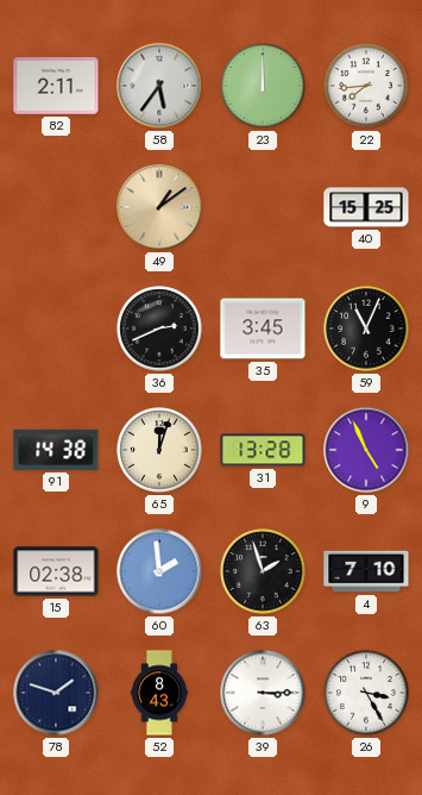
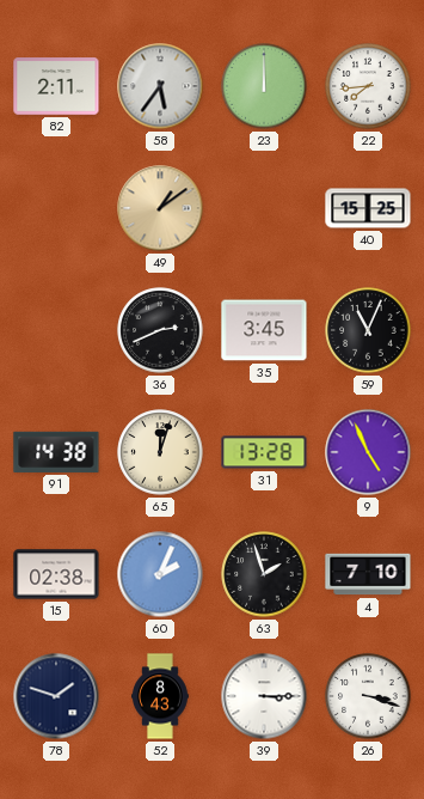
60: 1:59 -> 2:04
26: 3:25 -> 3:18
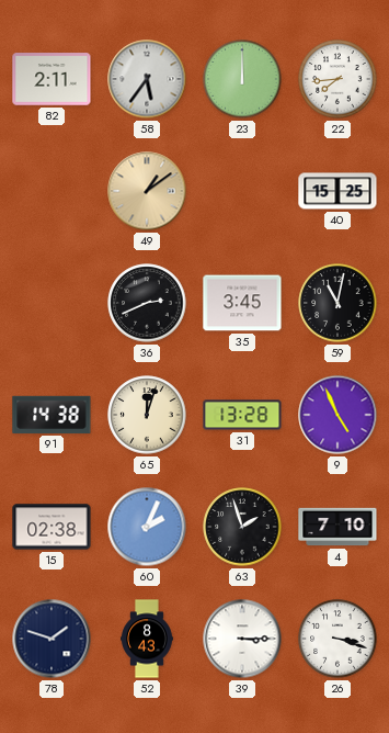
59: 11:04 -> 11:02
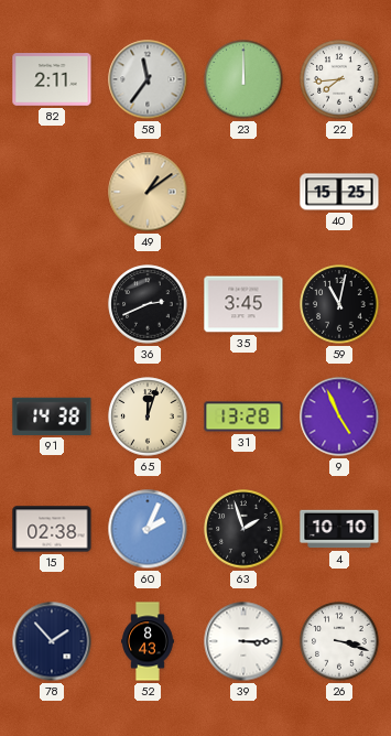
58: 5:36 -> 11:36
4: 7:10 -> 10:10
78: 1:48 -> 1:53
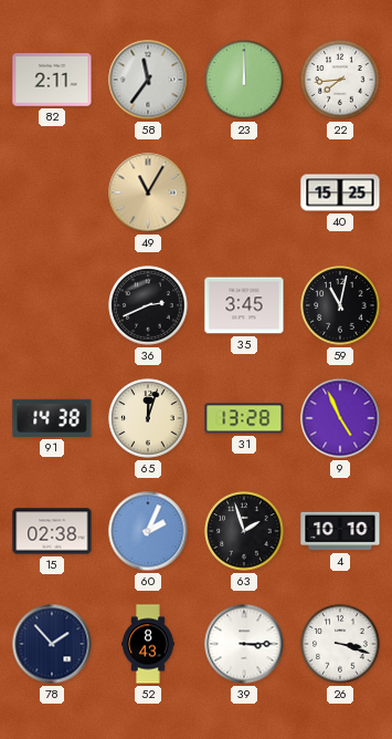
49: 1:09 -> 11:05
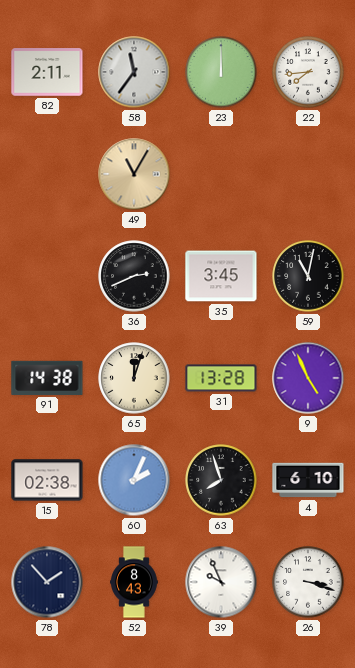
40: 15:25 -> none
63: 1:57 -> 7:57
4: 10:10 -> 6:10
39: 3:15 -> 9:56
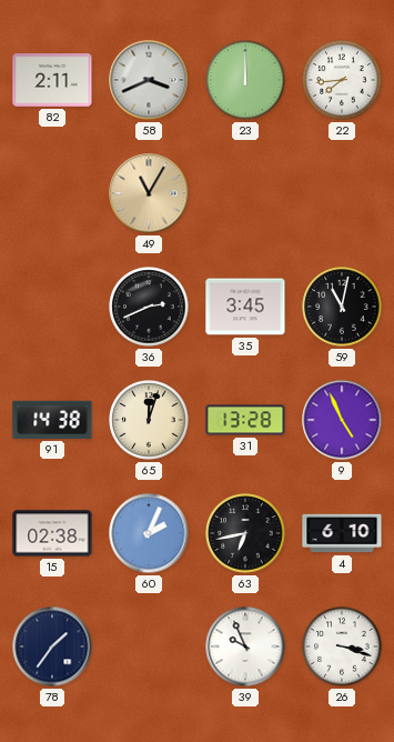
58: 11:36 -> 3:41
63: 7:57 -> 6:43
78: 1:53 -> 1:36
52: 8:43 -> none
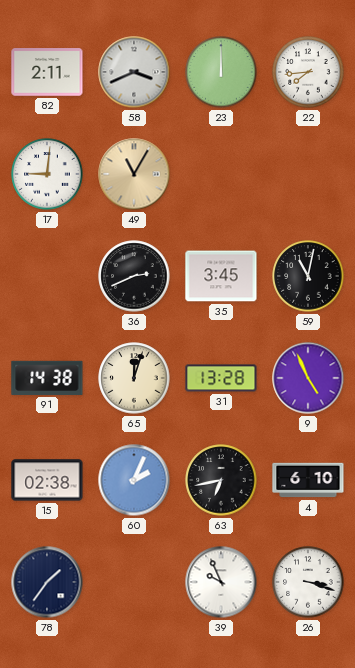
17: none -> 9:01
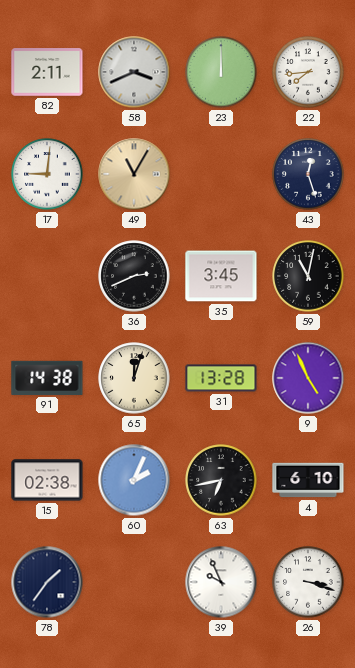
43: none -> 12:27
